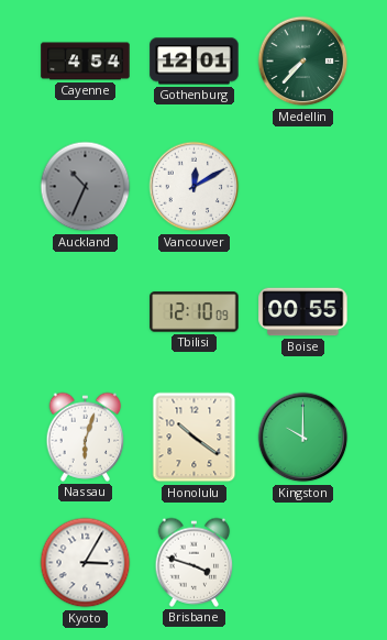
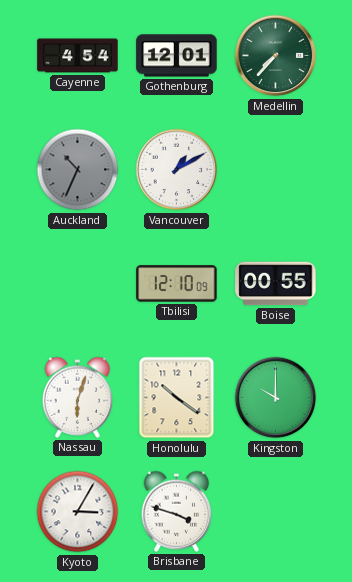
Vancouver: 12:10 -> 1:10
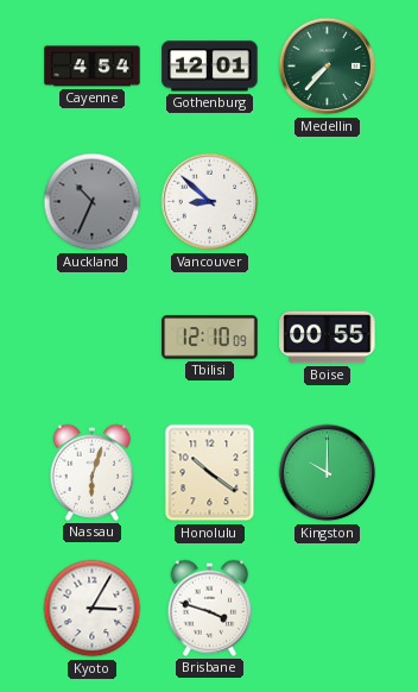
Vancouver: 1:10 -> 8:52
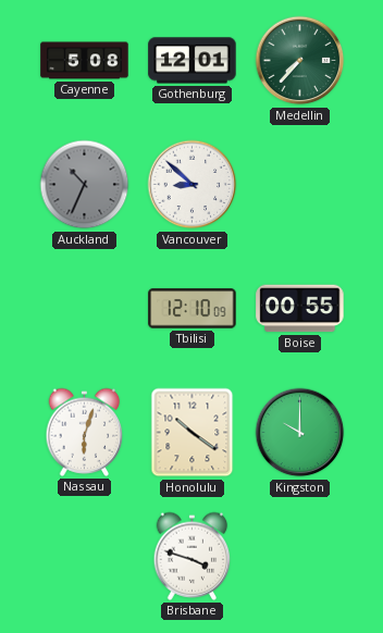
Cayenne: 4:54 -> 5:08
Kyoto: 3:05 -> none
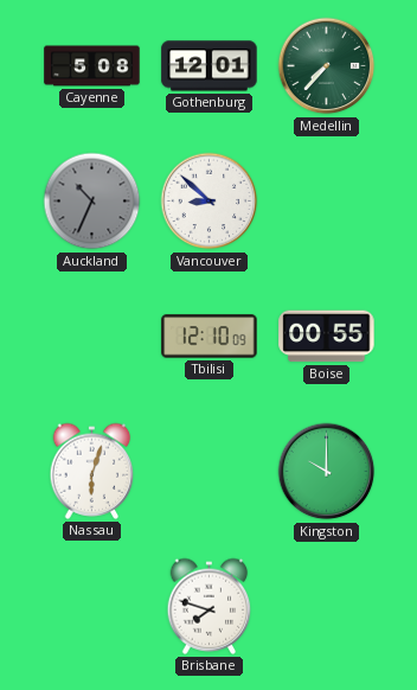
Honolulu: 10:21 -> none
Brisbane: 3:48 -> 7:48
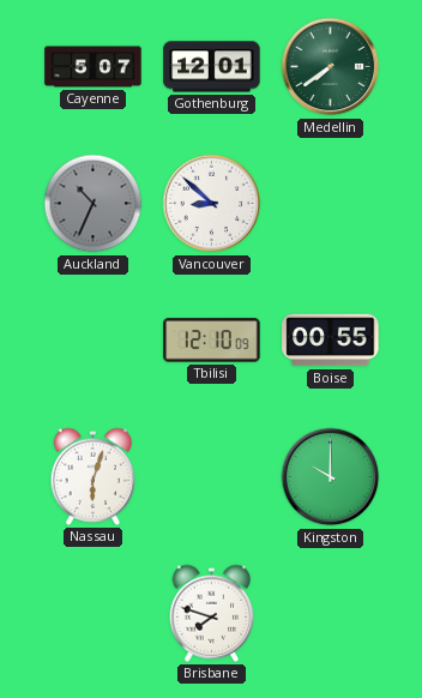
Cayenne: 5:08 -> 5:07
Medellin: 7:37 -> 7:39
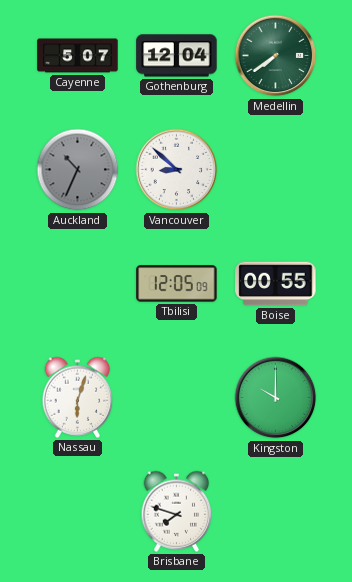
Gothenburg: 12:01 -> 12:04
Tbilisi: 12:10 -> 12:05
